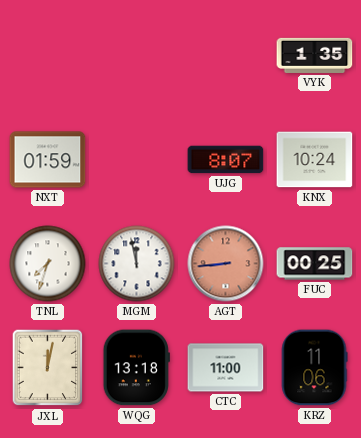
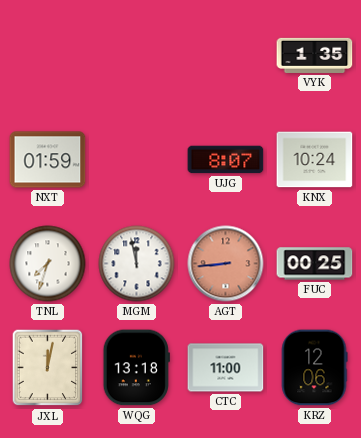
KRZ: 11:06 -> 12:06
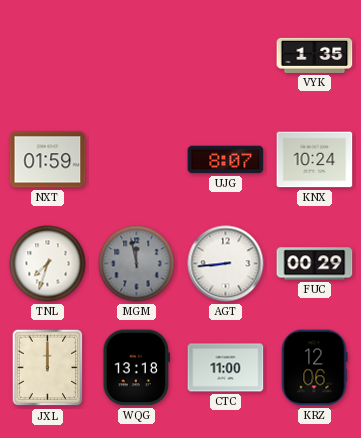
MGM dial: white -> grey
AGT dial: salmon -> white
FUC: 00:25 -> 00:29
JXL: 12:02 -> 12:00
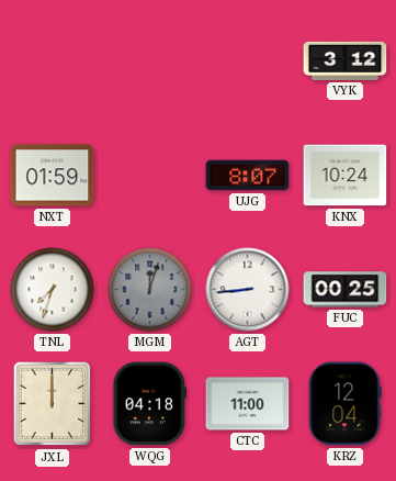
VYK: 1:35 -> 3:12
MGM: 11:58 -> 12:03
FUC: 00:29 -> 00:25
WQG: 13:18 -> 04:18
KRZ: 12:06 -> 12:04
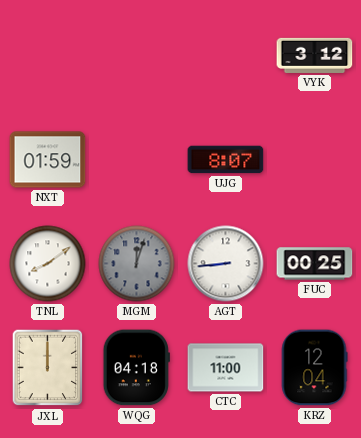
KNX: 10:24 -> none
TNL: 7:33 -> 8:09
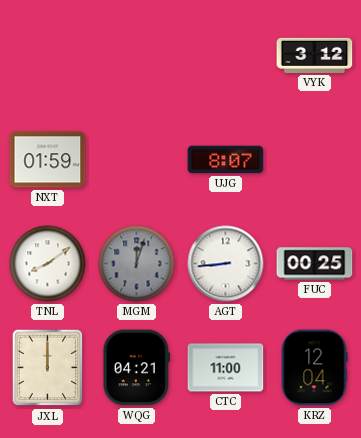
WQG: 04:18 -> 04:21
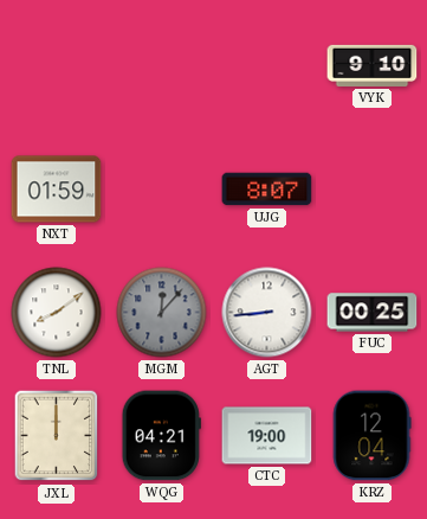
VYK: 3:12 -> 9:10
MGM: 12:03 -> 12:07
CTC: 11:00 -> 19:00
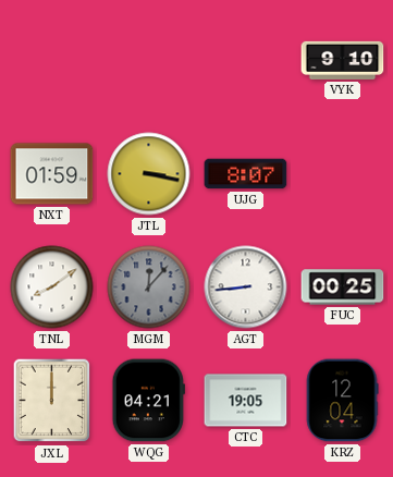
JTL: none -> 3:17
CTC: 19:00 -> 19:05
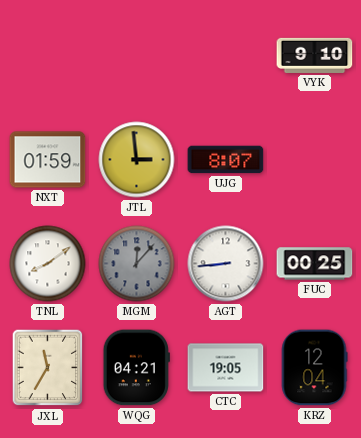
JTL: 3:17 -> 2:59
JXL: 12:00 -> 11:35
